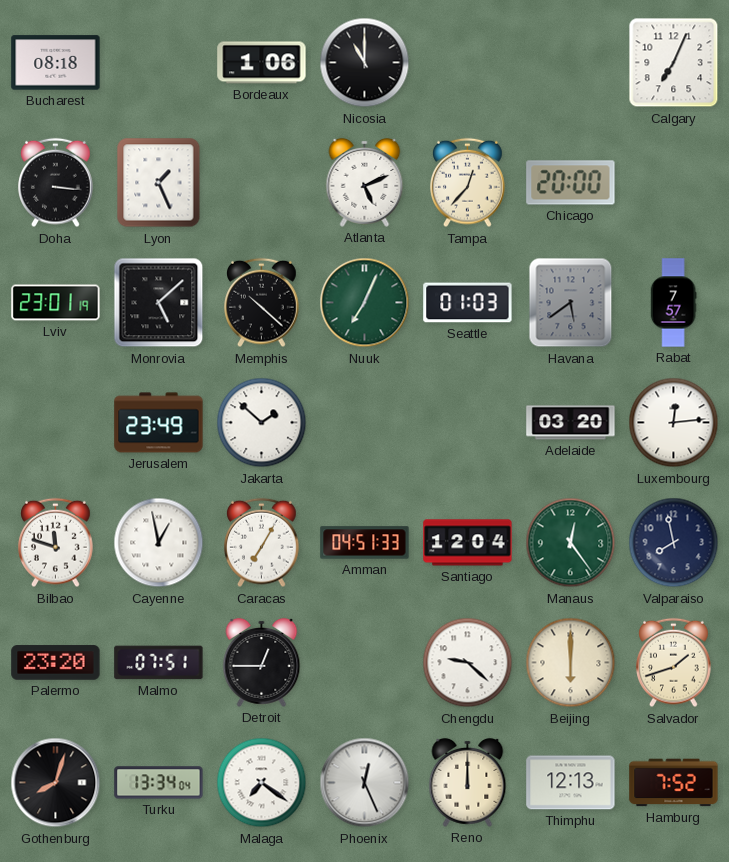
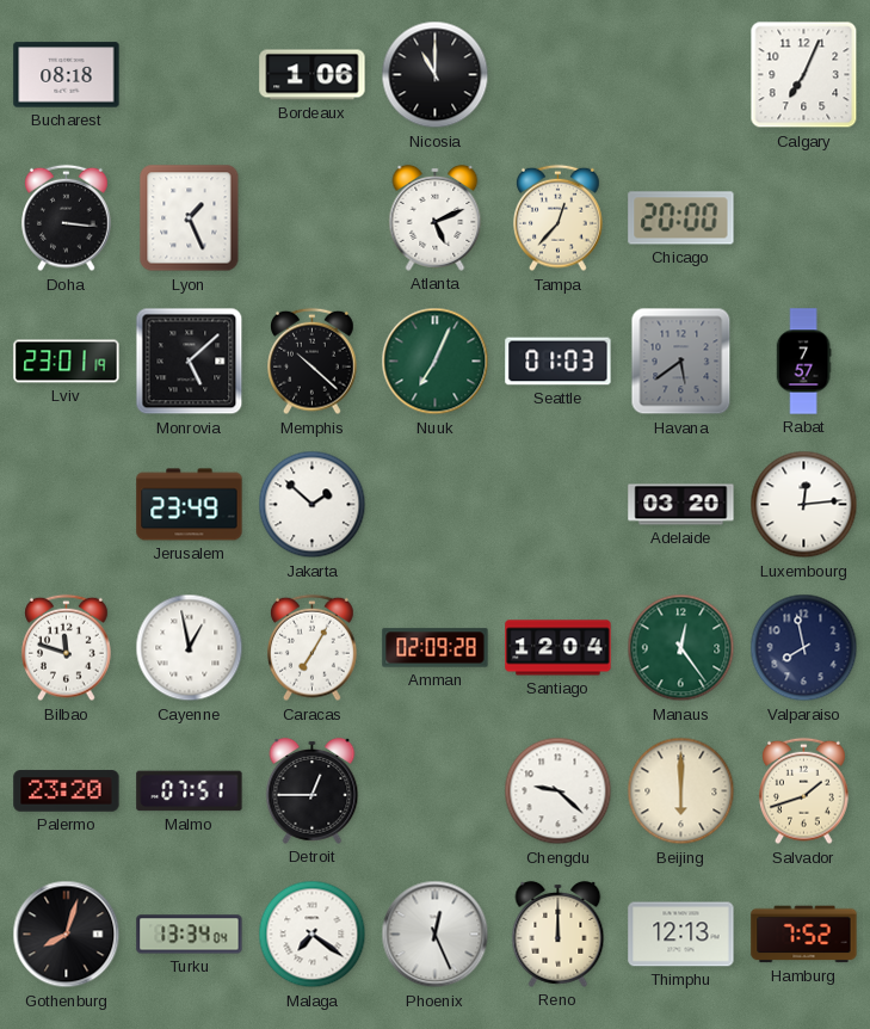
Amman: 04:51 -> 02:09
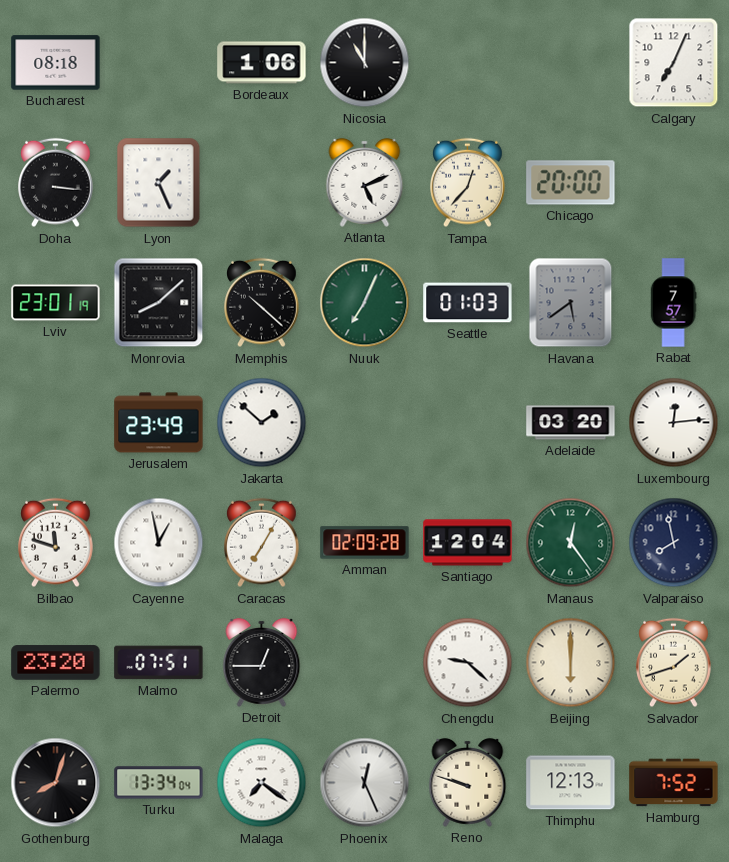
Monrovia: 5:08 -> 8:08
Reno: 12:00 -> 9:48
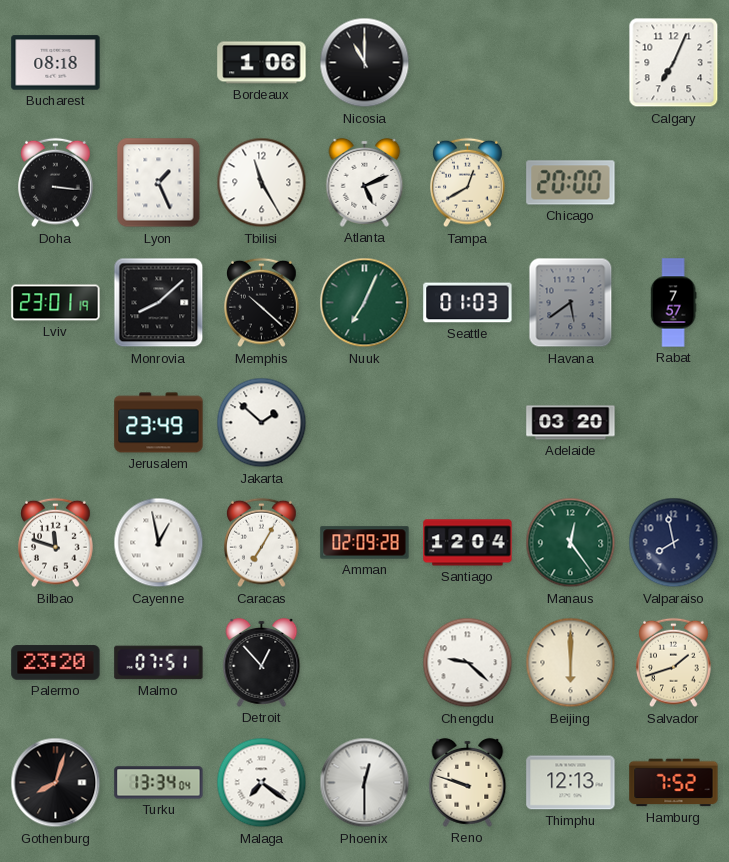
Tbilisi: none -> 11:25
Tampa: 12:37 -> 12:40
Luxembourg: 12:14 -> none
Detroit: 12:45 -> 12:53
Phoenix: 12:26 -> 12:30
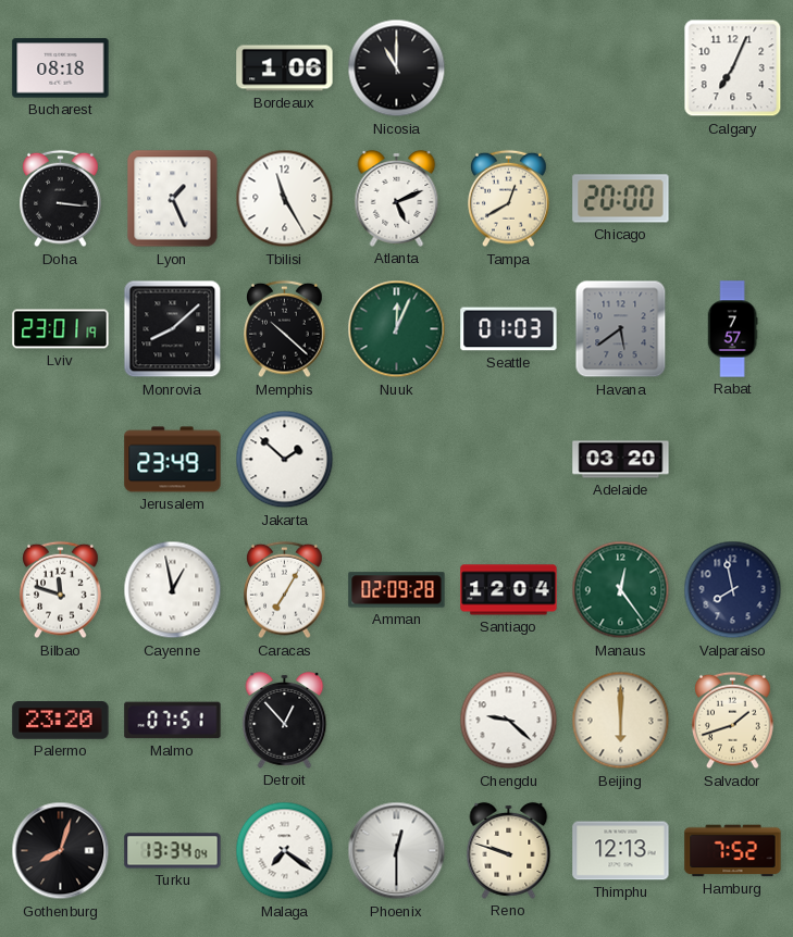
Nuuk: 7:04 -> 12:04
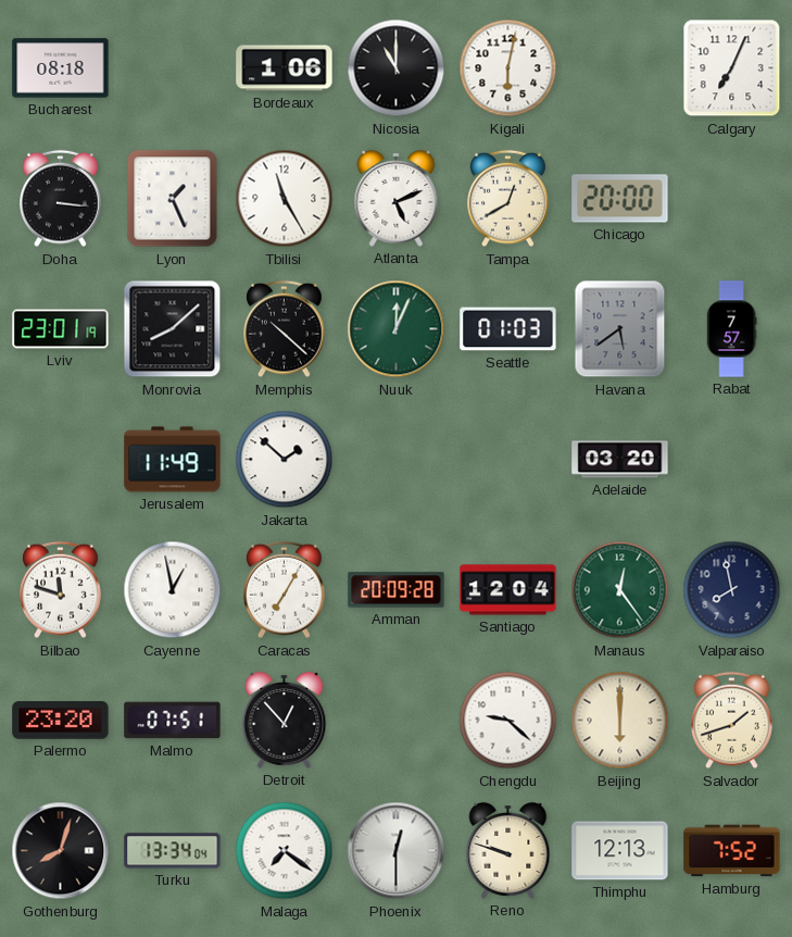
Kigali: none -> 6:02
Jerusalem: 23:49 -> 11:49
Amman: 02:09 -> 20:09
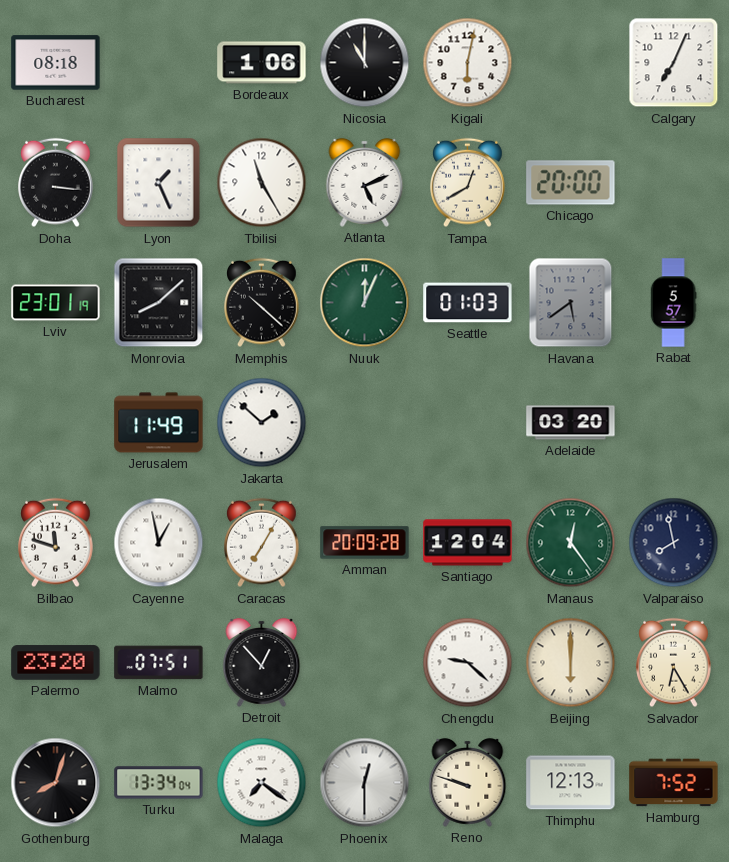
Rabat: 7:57 -> 5:57
Salvador: 1:42 -> 6:25
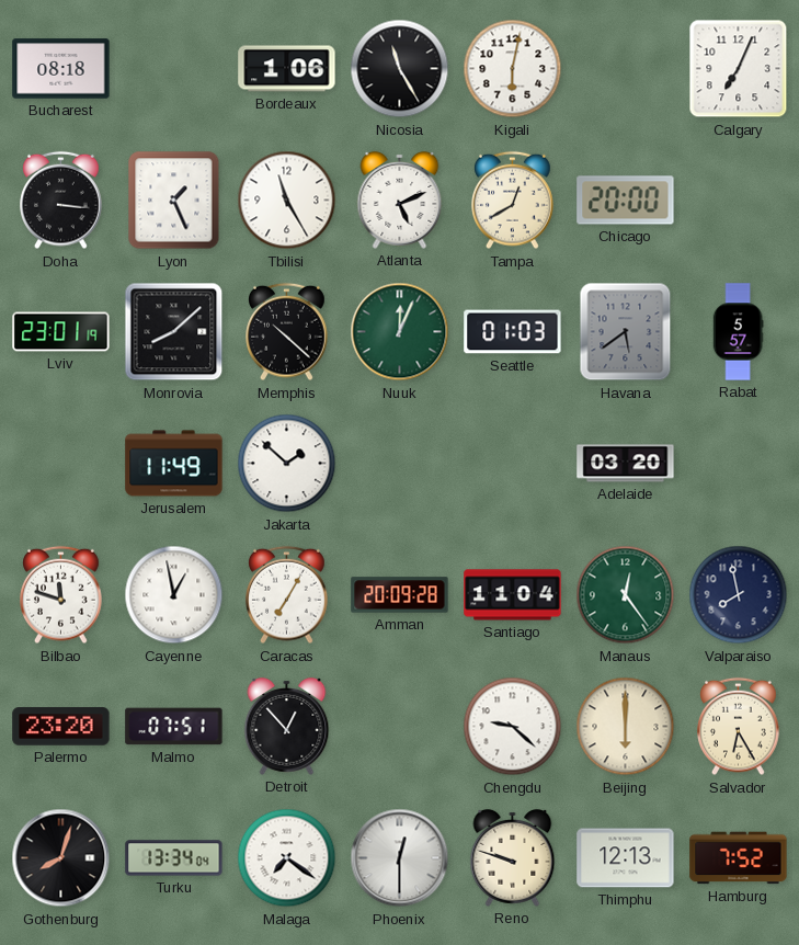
Nicosia: 11:00 -> 11:25
Santiago: 12:04 -> 11:04
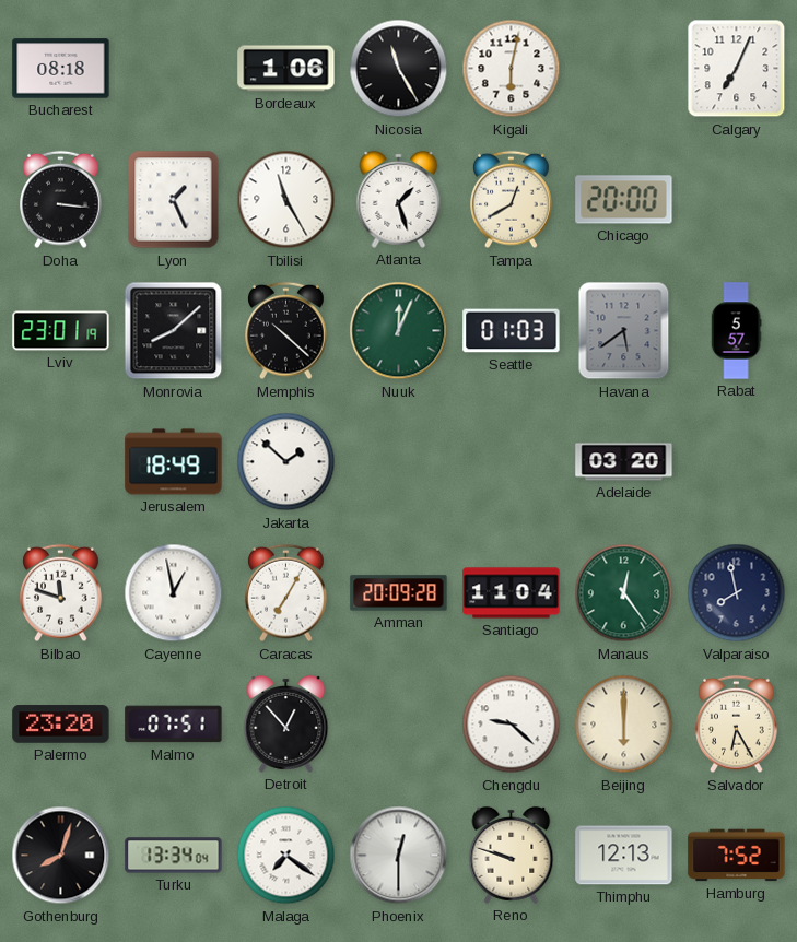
Atlanta: 5:11 -> 1:27
Jerusalem: 11:49 -> 18:49
